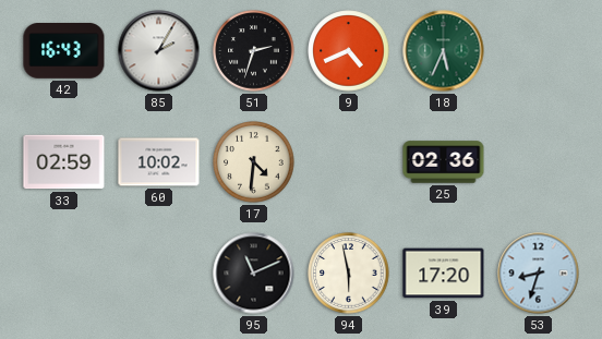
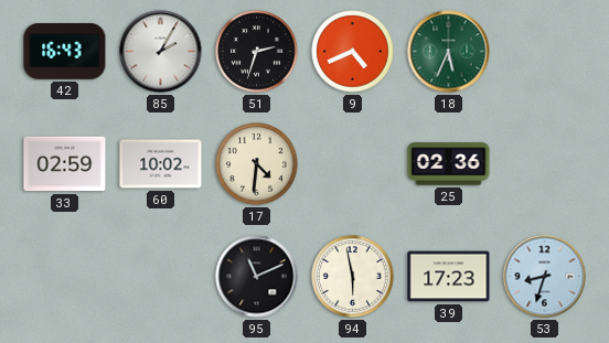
39: 17:20 -> 17:23
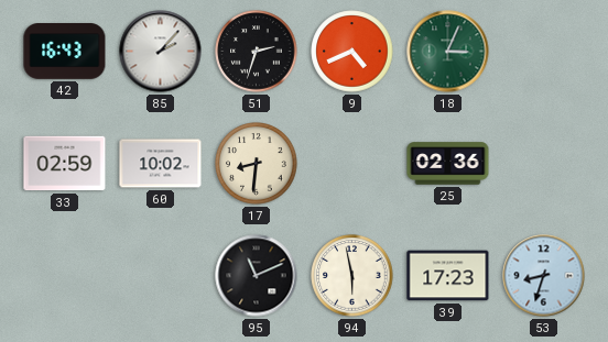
85: 2:05 -> 2:07
18: 5:34 -> 3:04
17: 4:31 -> 8:31
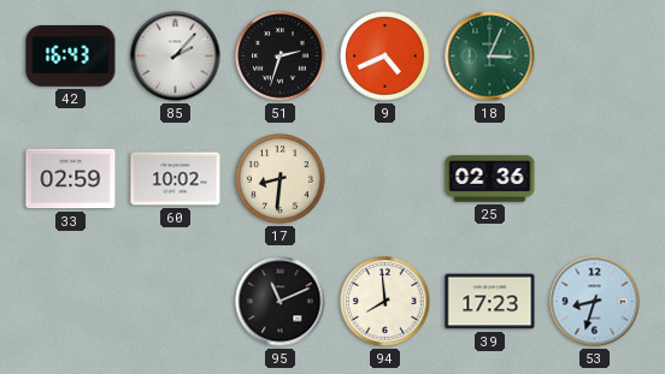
94: 5:58 -> 7:59
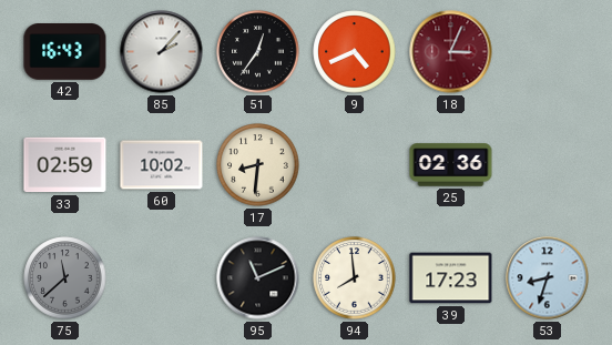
51: 2:33 -> 12:36
18 dial: green -> burgundy
75: none -> 11:38
